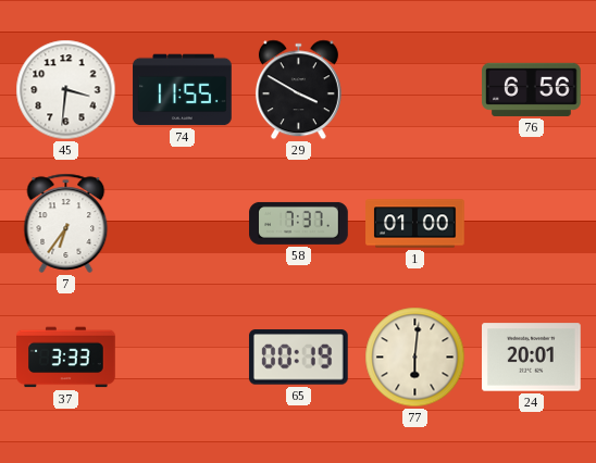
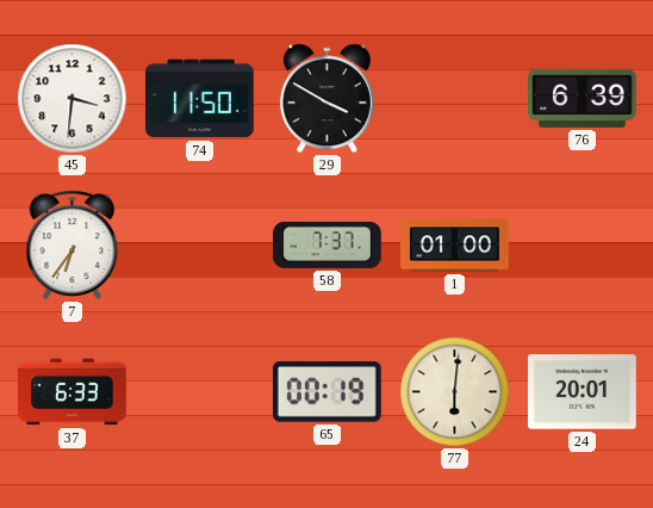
74: 11:55 -> 11:50
76: 6:56 -> 6:39
37: 3:33 -> 6:33
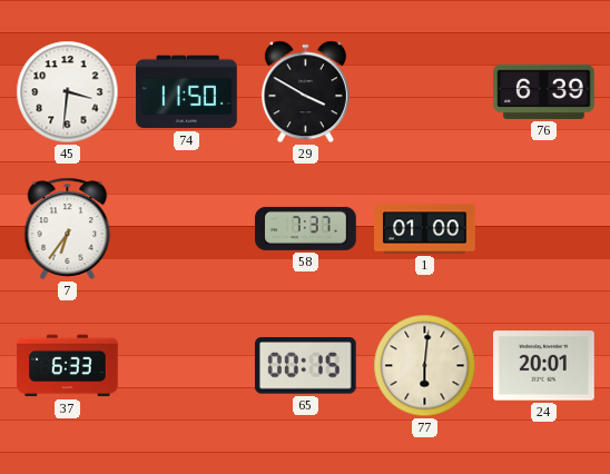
65: 00:19 -> 00:15
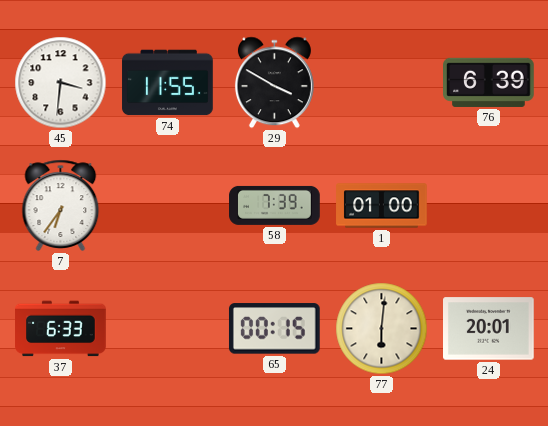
74: 11:50 -> 11:55
58: 7:37 -> 7:39
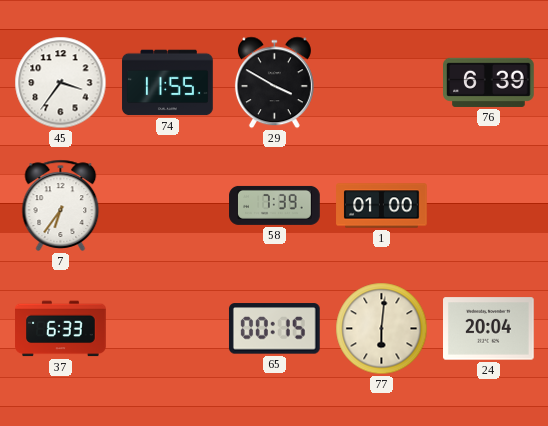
45: 3:31 -> 3:36
24: 20:01 -> 20:04
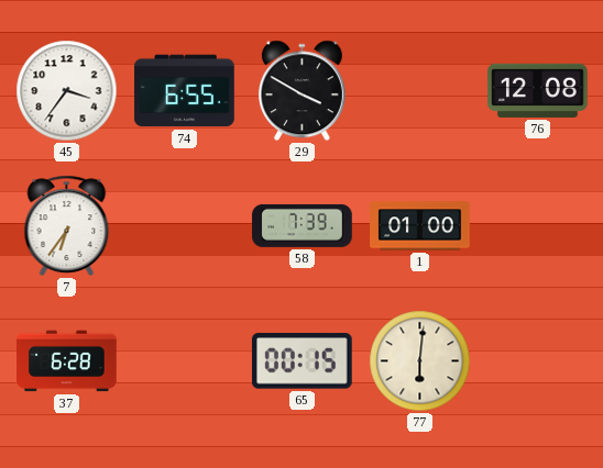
74: 11:55 -> 6:55
76: 6:39 -> 12:08
37: 6:33 -> 6:28
24: 20:04 -> none
